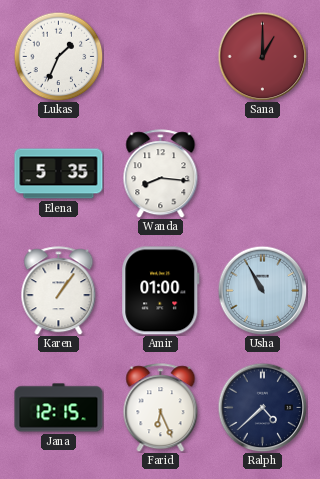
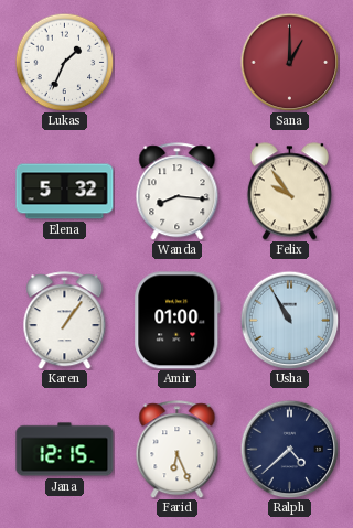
Elena: 5:35 -> 5:32
Felix: none -> 9:54
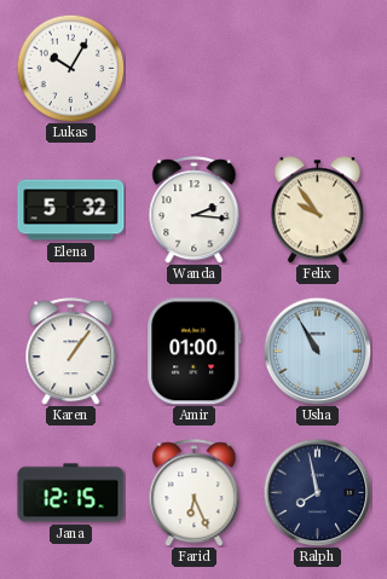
Lukas: 1:34 -> 10:05
Sana: 1:00 -> none
Wanda: 8:16 -> 2:16
Ralph: 4:38 -> 7:58
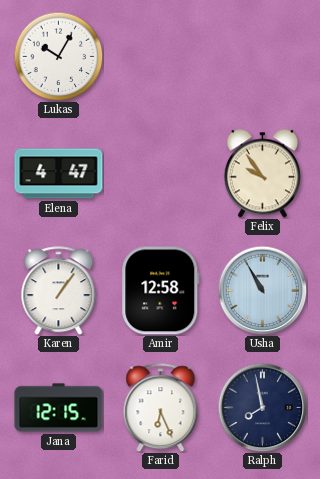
Elena: 5:32 -> 4:47
Wanda: 2:16 -> none
Amir: 01:00 -> 12:58
